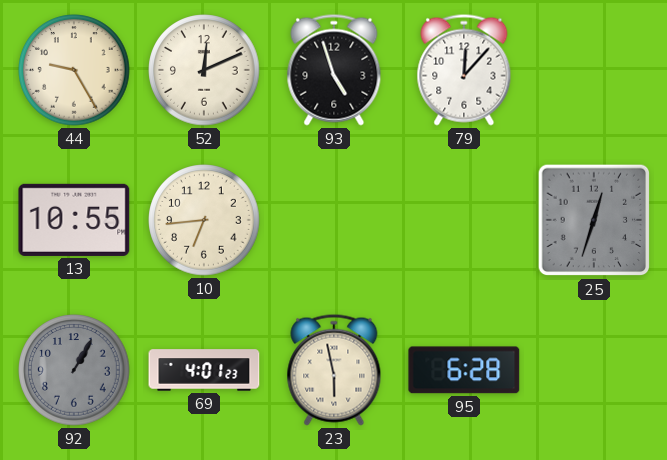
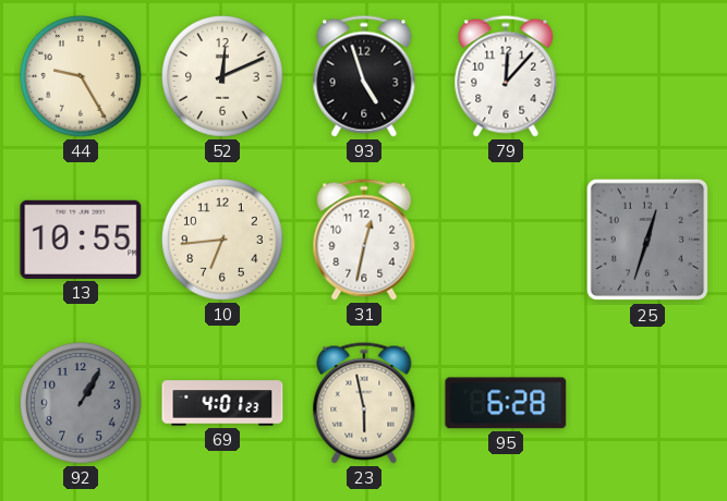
31: none -> 12:32
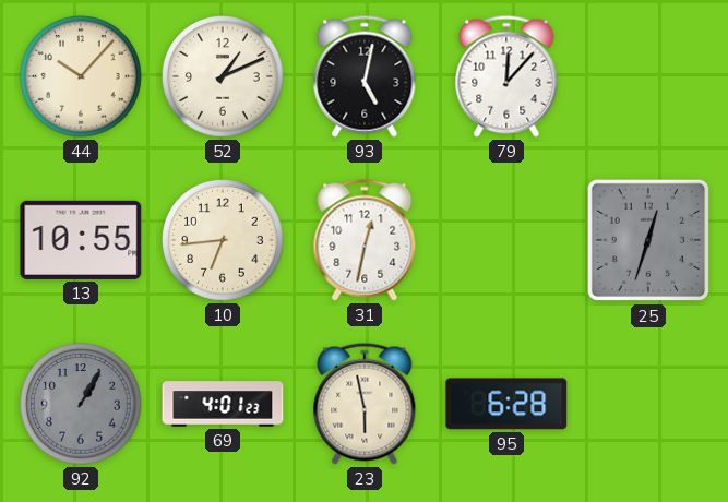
44: 9:25 -> 10:07
52: 12:11 -> 1:11
93: 4:57 -> 5:02
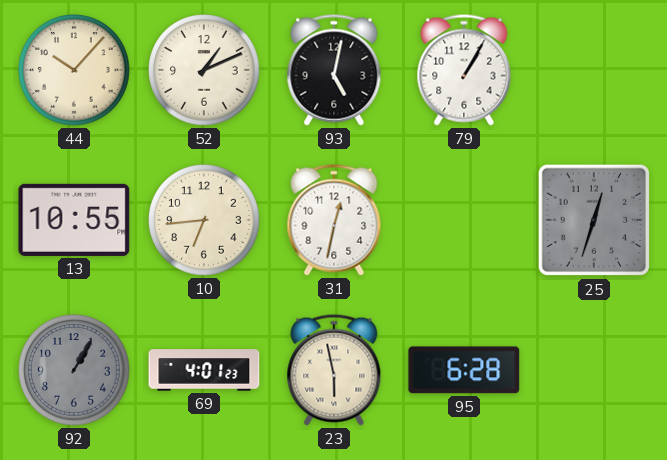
79: 12:07 -> 1:05
